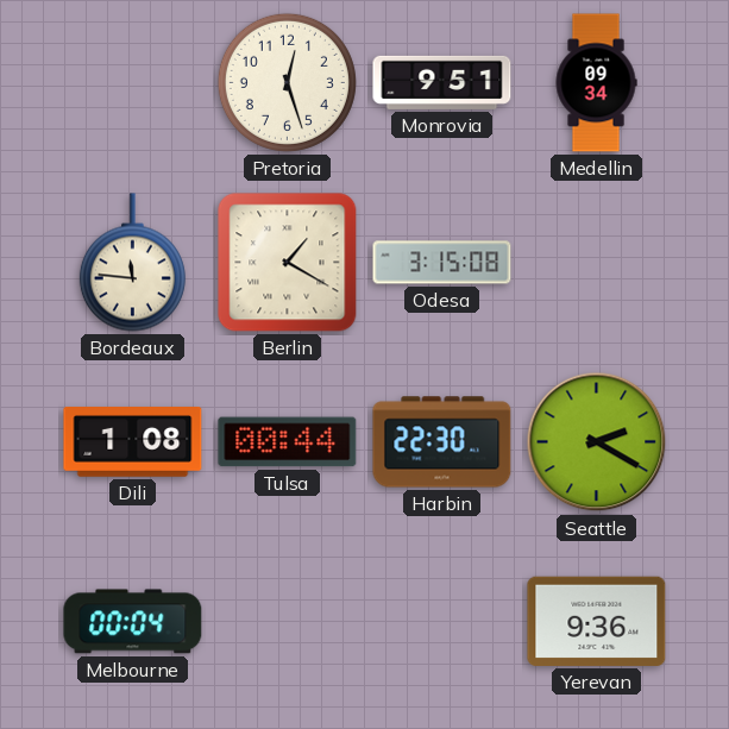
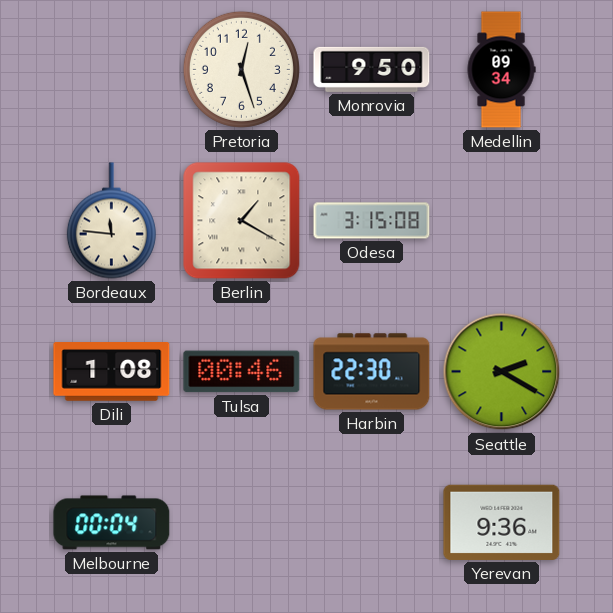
Monrovia: 9:51 -> 9:50
Tulsa: 00:44 -> 00:46
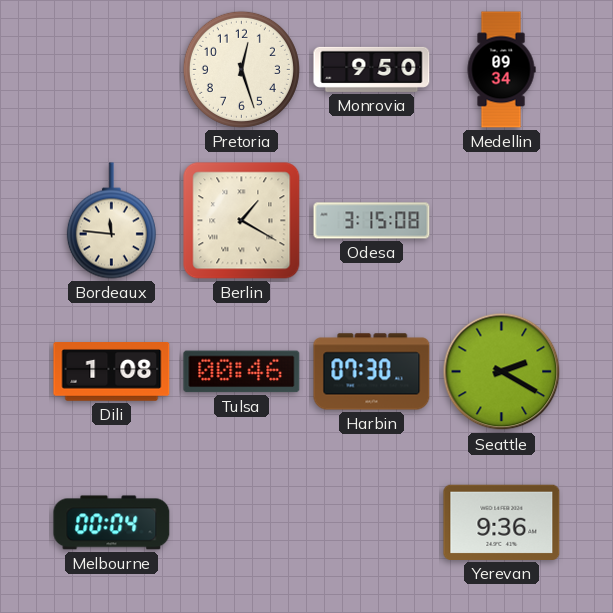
Harbin: 22:30 -> 07:30
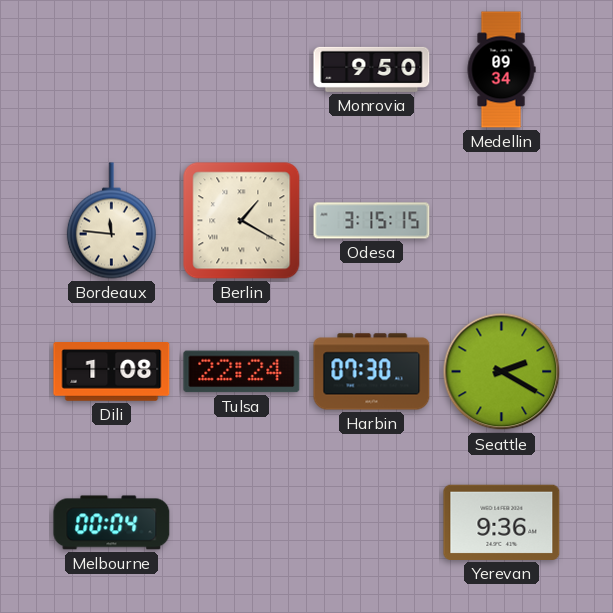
Pretoria: 12:27 -> none
Odesa: 3:15:08 -> 3:15:15
Tulsa: 00:46 -> 22:24
